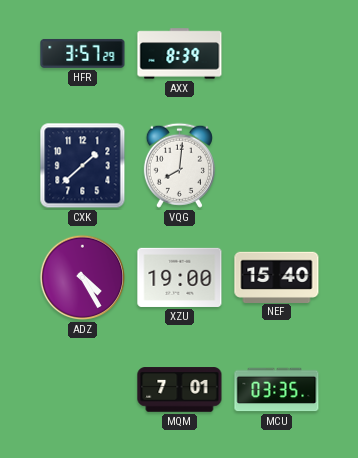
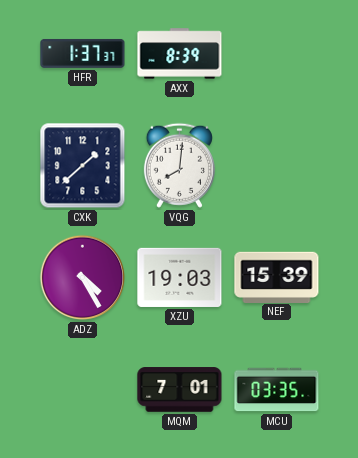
HFR: 3:57 -> 1:37
XZU: 19:00 -> 19:03
NEF: 15:40 -> 15:39
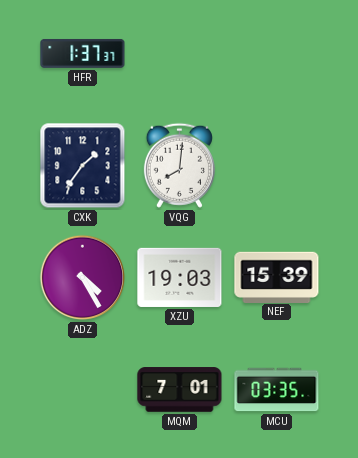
AXX: 8:39 -> none
CXK: 1:38 -> 1:36
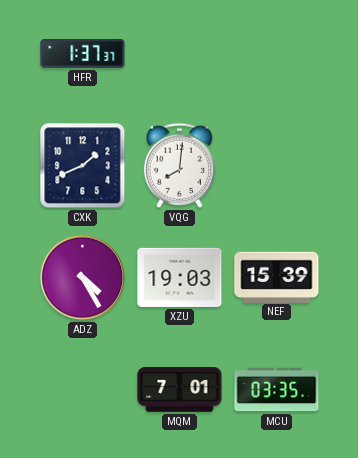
CXK: 1:36 -> 1:41
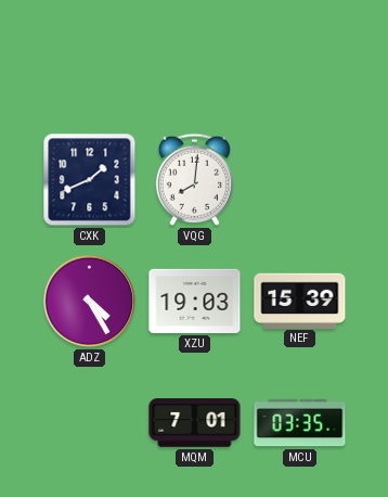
HFR: 1:37 -> none
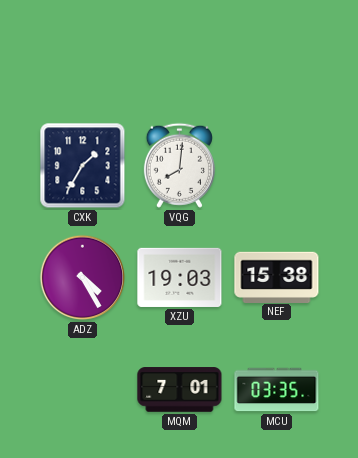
CXK: 1:41 -> 1:35
NEF: 15:39 -> 15:38
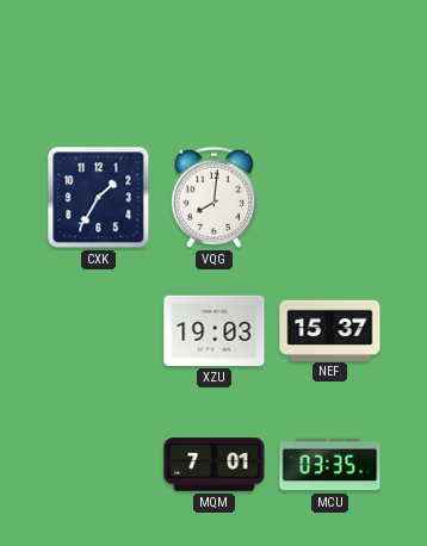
ADZ: 4:25 -> none
NEF: 15:38 -> 15:37
